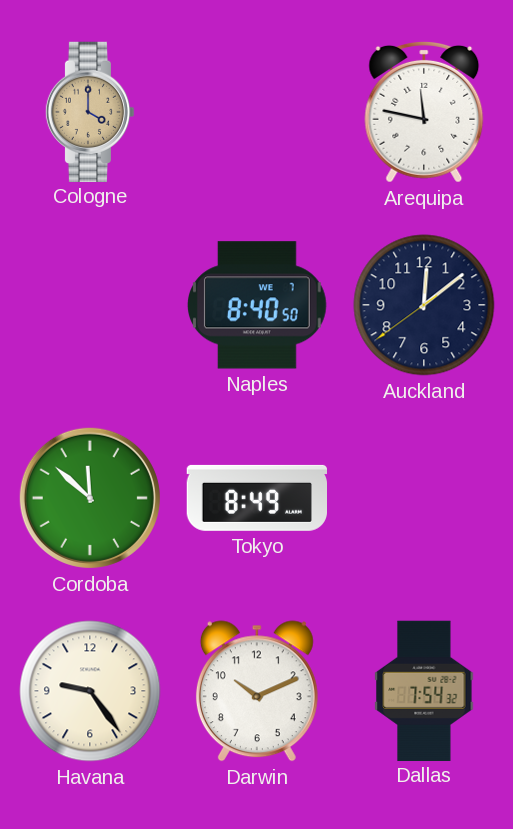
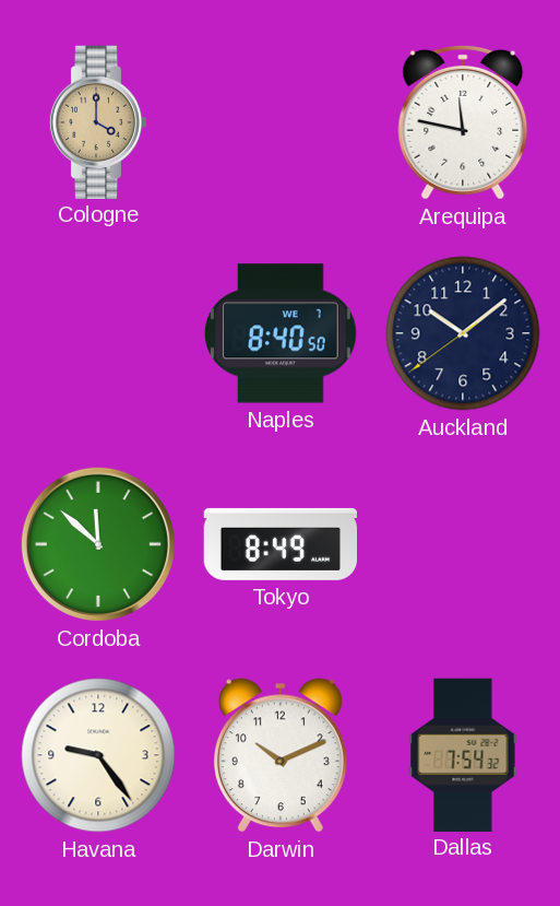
Auckland: 12:08 -> 10:08
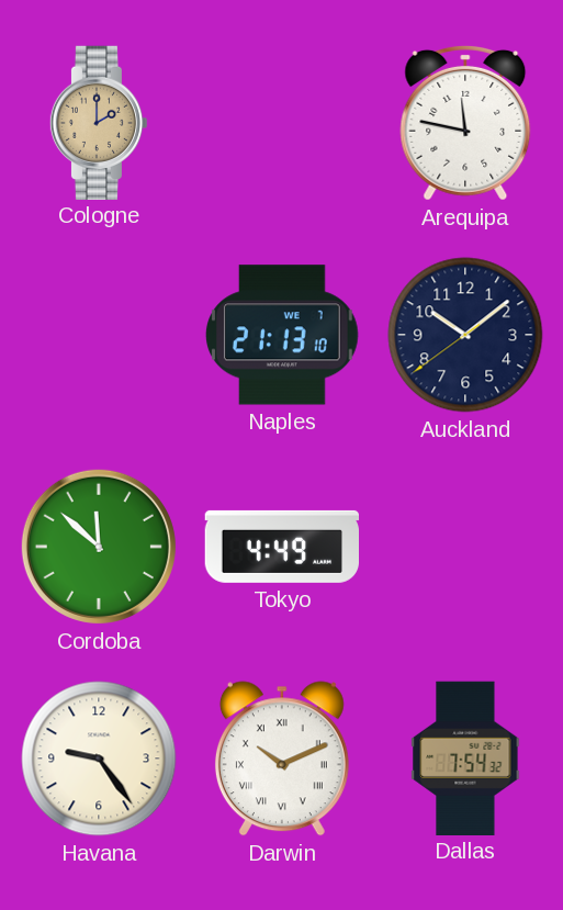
Cologne: 4:00 -> 2:00
Naples: 8:40 -> 21:13
Tokyo: 8:49 -> 4:49
Darwin numerals: Arabic -> Roman
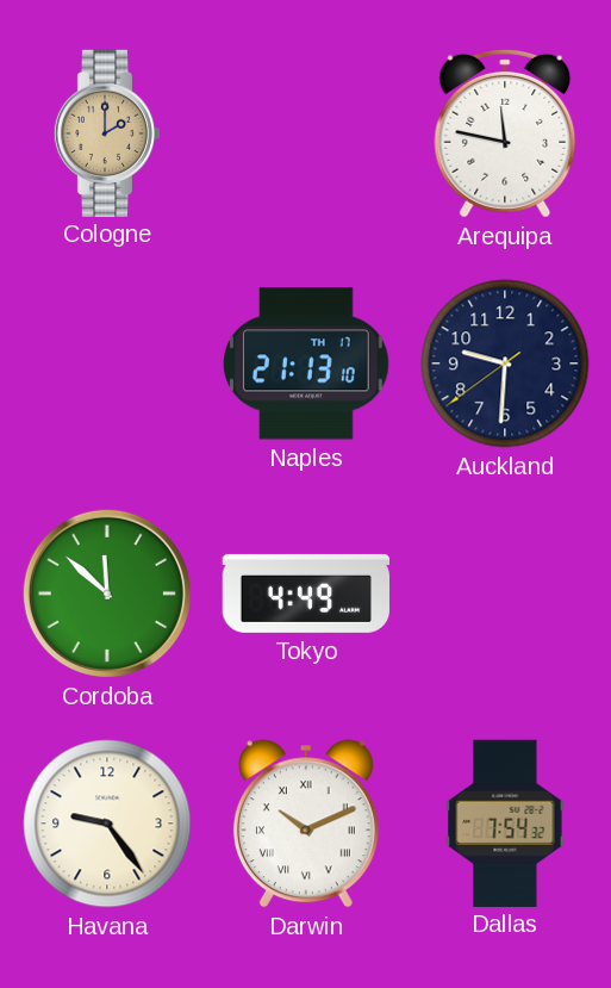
Naples date: WE 7 -> TH 17
Auckland: 10:08 -> 9:30
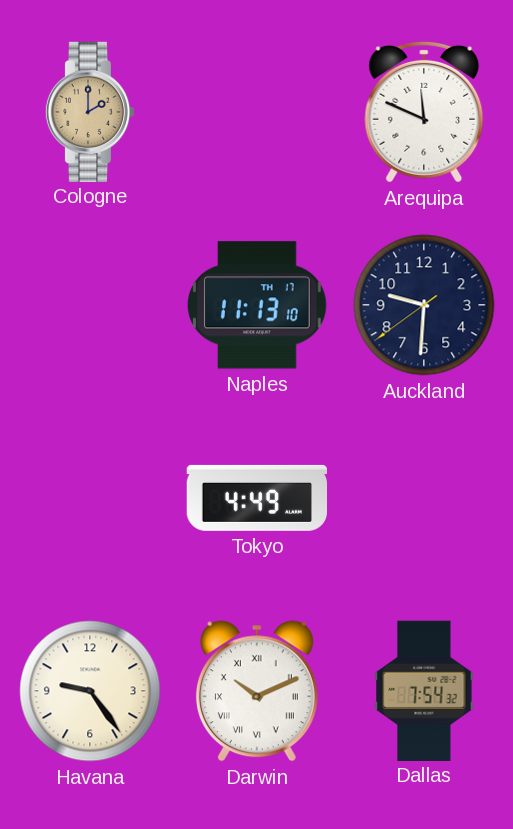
Arequipa: 11:47 -> 11:49
Naples: 21:13 -> 11:13
Cordoba: 11:52 -> none
